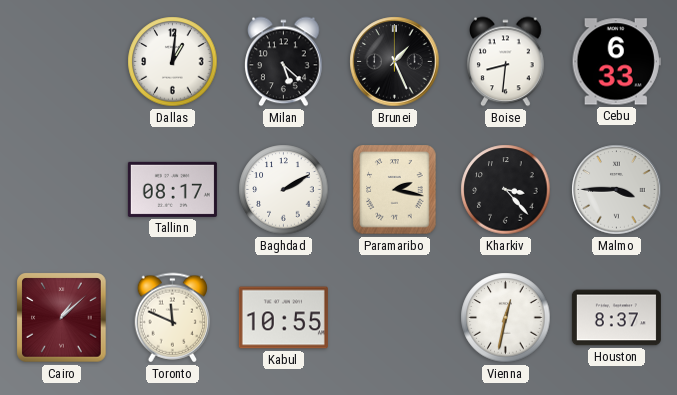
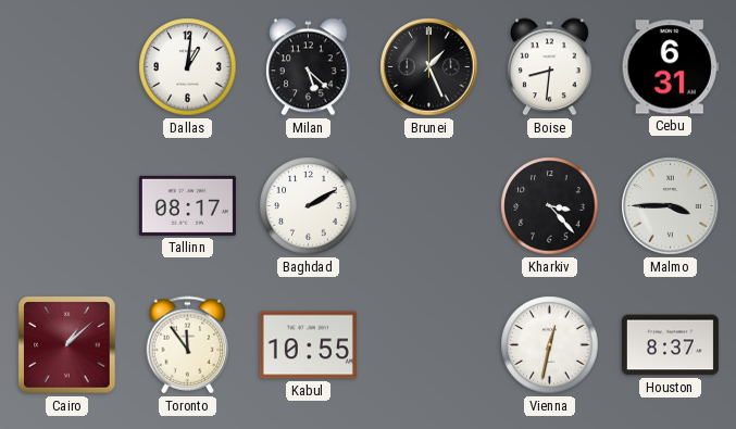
Cebu: 6:33 -> 6:31
Paramaribo: 2:17 -> none
Toronto: 11:49 -> 11:54
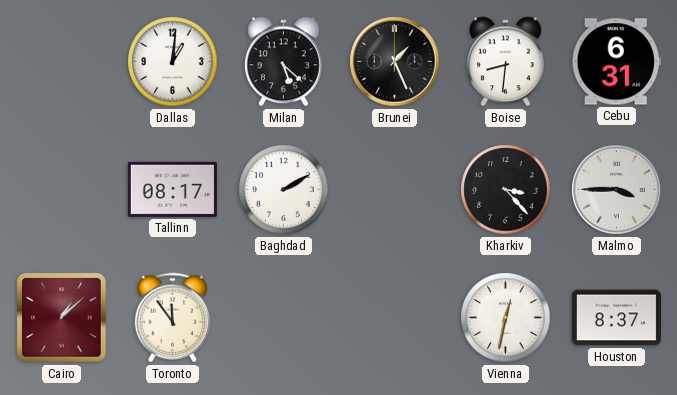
Kabul: 10:55 -> none
